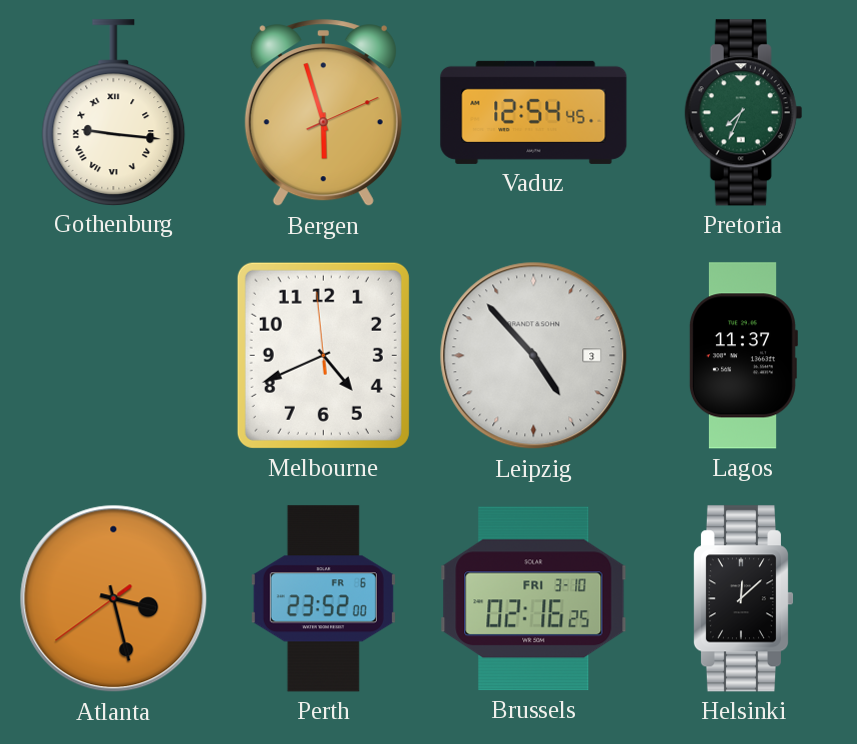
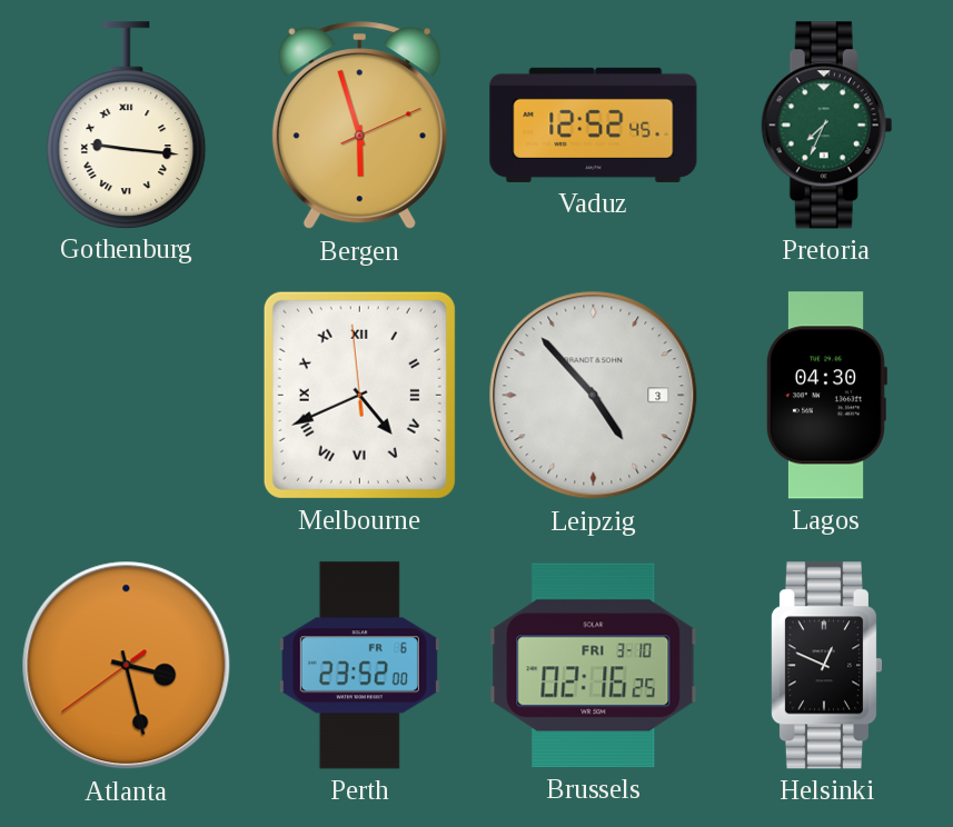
Vaduz: 12:54 -> 12:52
Melbourne numerals: Arabic -> Roman
Lagos: 11:37 -> 04:30
Helsinki: 12:08 -> 12:49
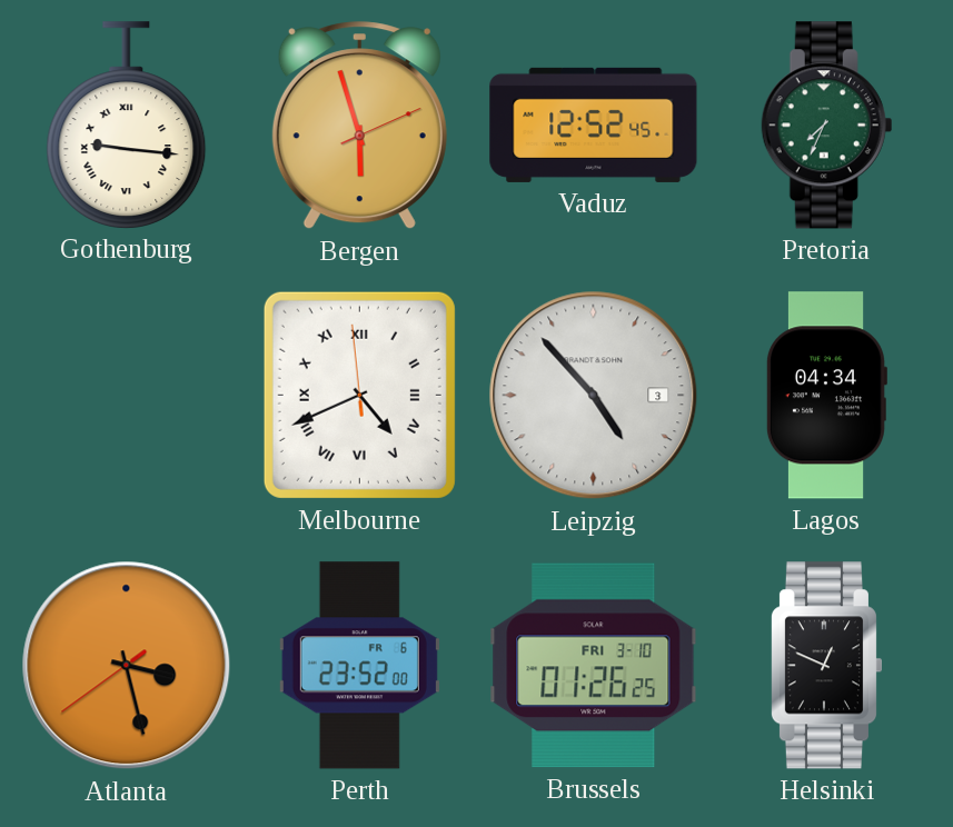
Lagos: 04:30 -> 04:34
Brussels: 02:16 -> 01:26
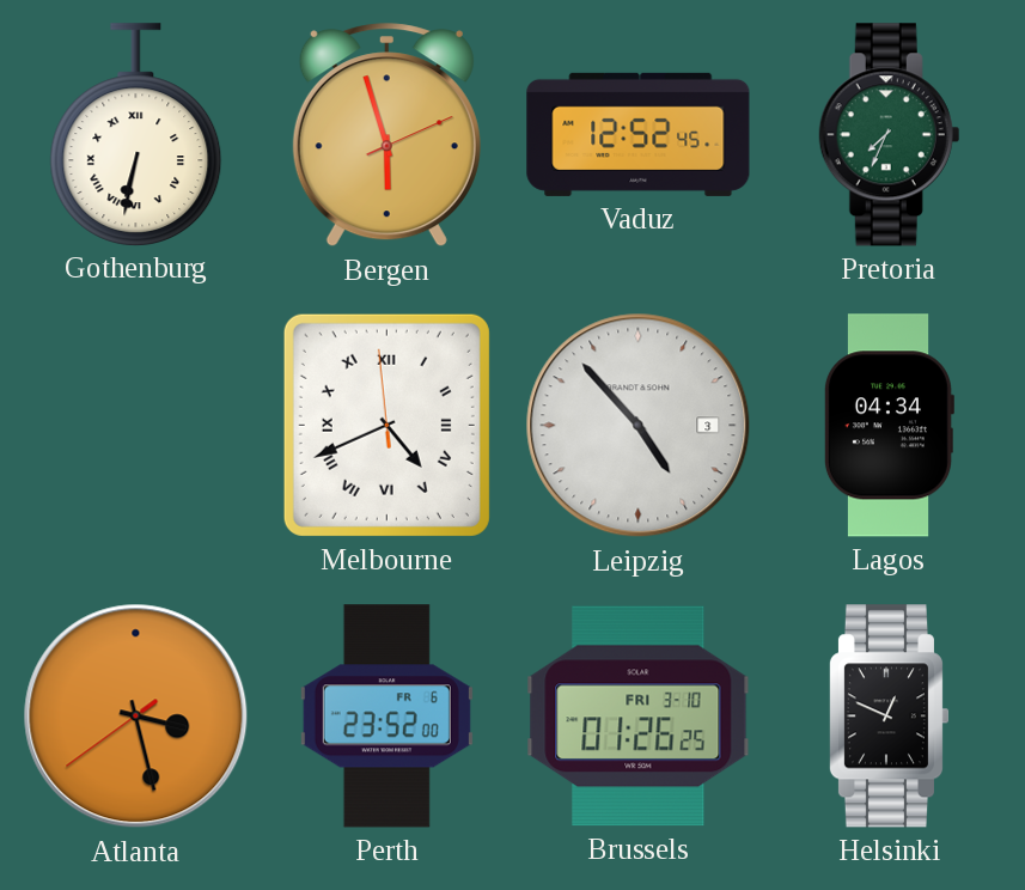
Gothenburg: 9:16 -> 6:32
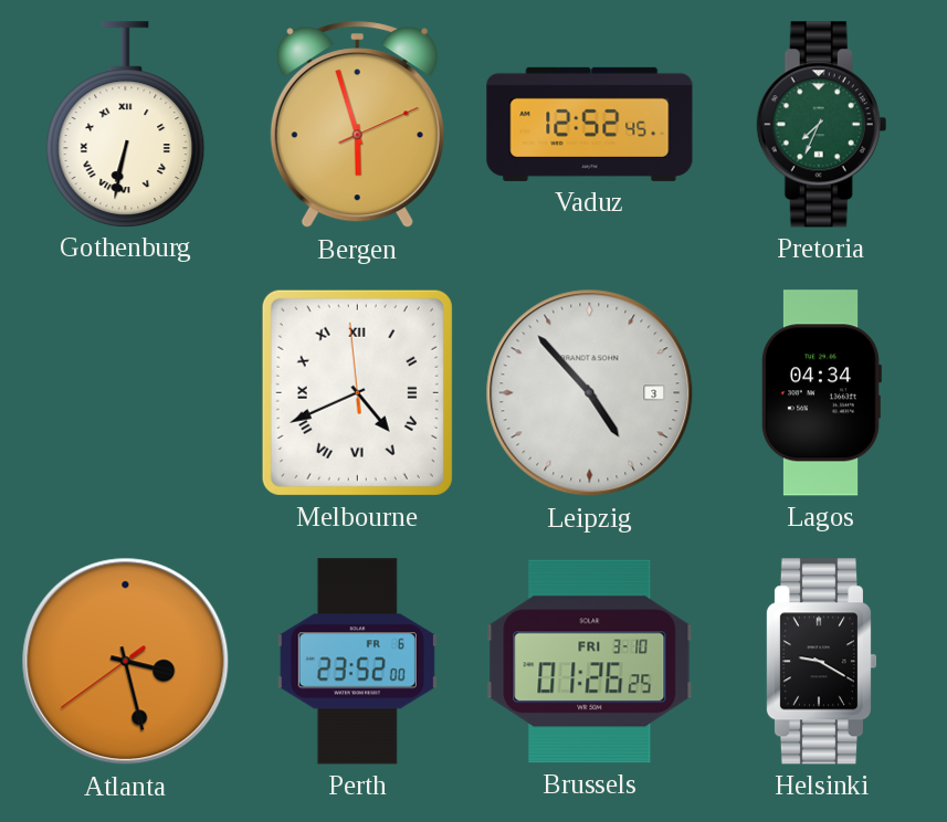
Helsinki: 12:49 -> 9:20
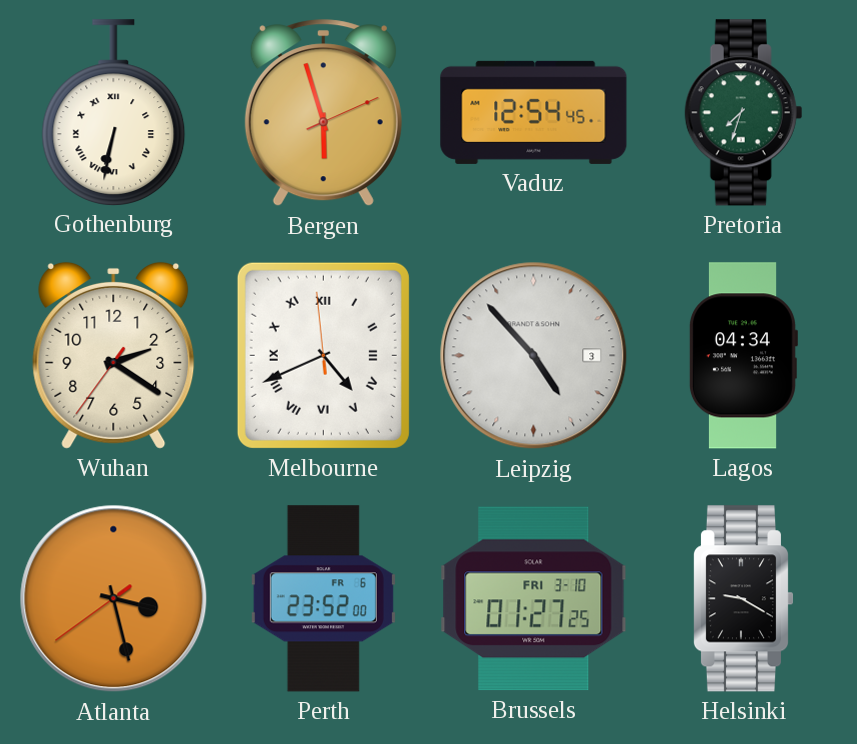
Vaduz: 12:52 -> 12:54
Pretoria: 7:34 -> 7:33
Wuhan: none -> 2:20
Brussels: 01:26 -> 01:27
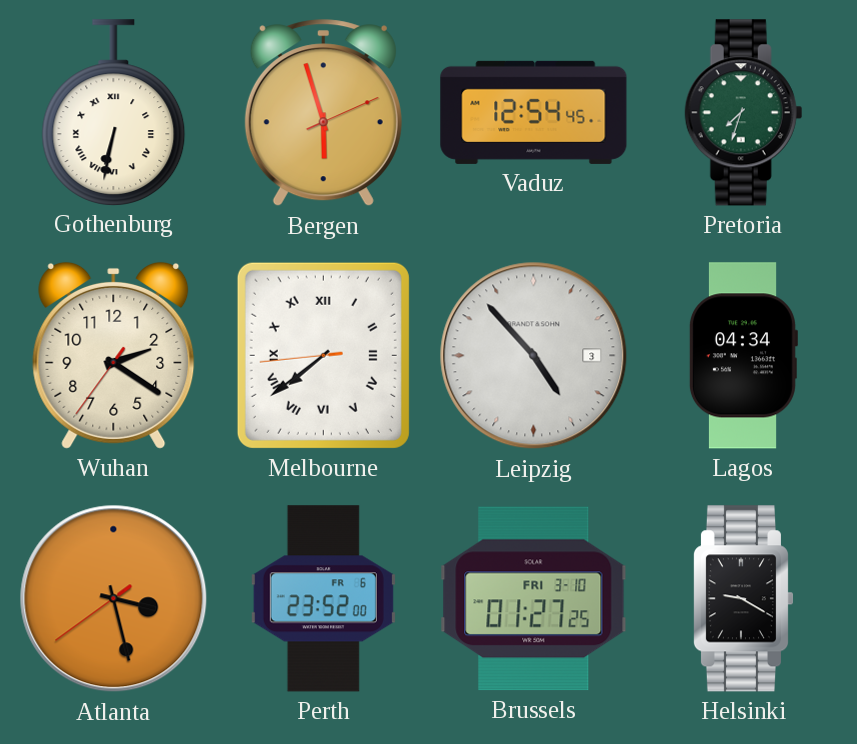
Melbourne: 4:40 -> 7:38
